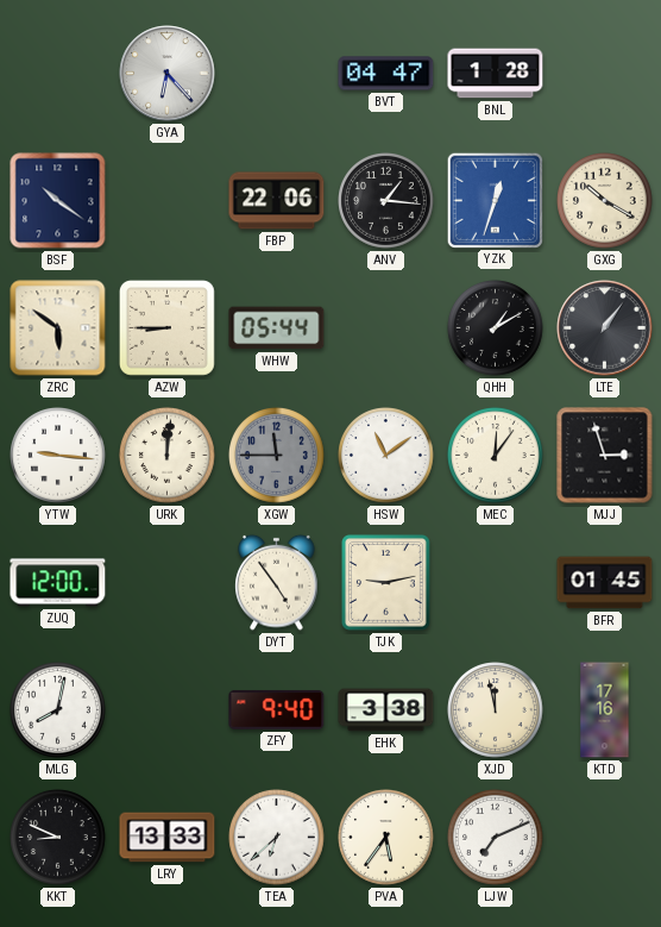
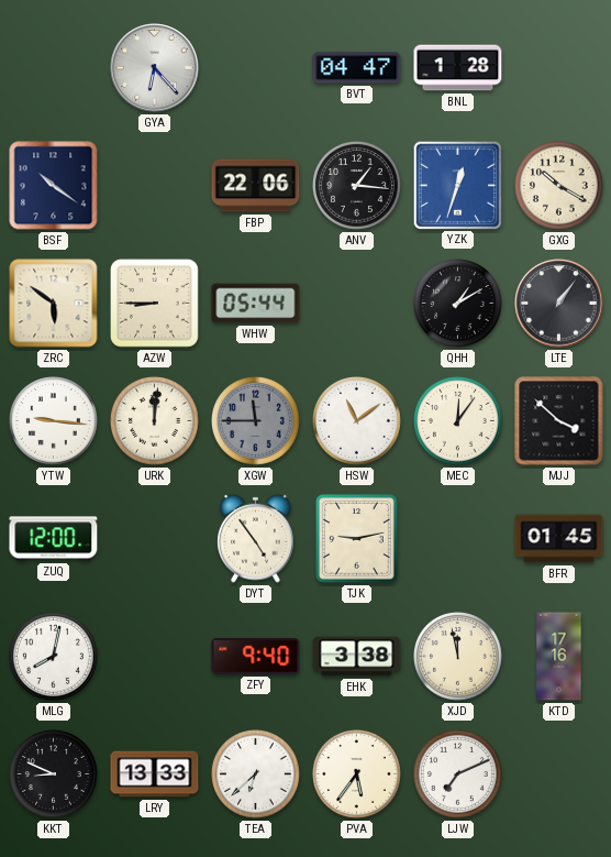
MJJ: 2:57 -> 3:52
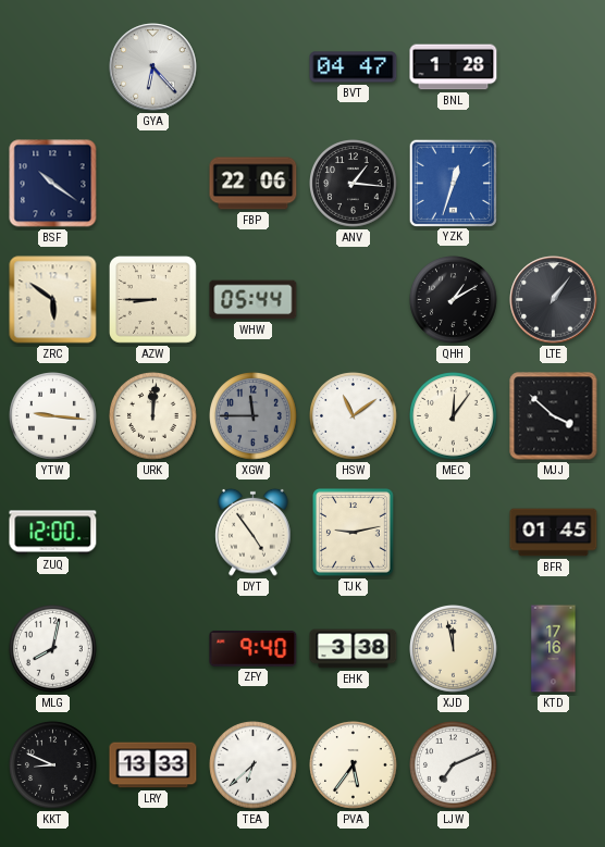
GXG: 10:20 -> none
